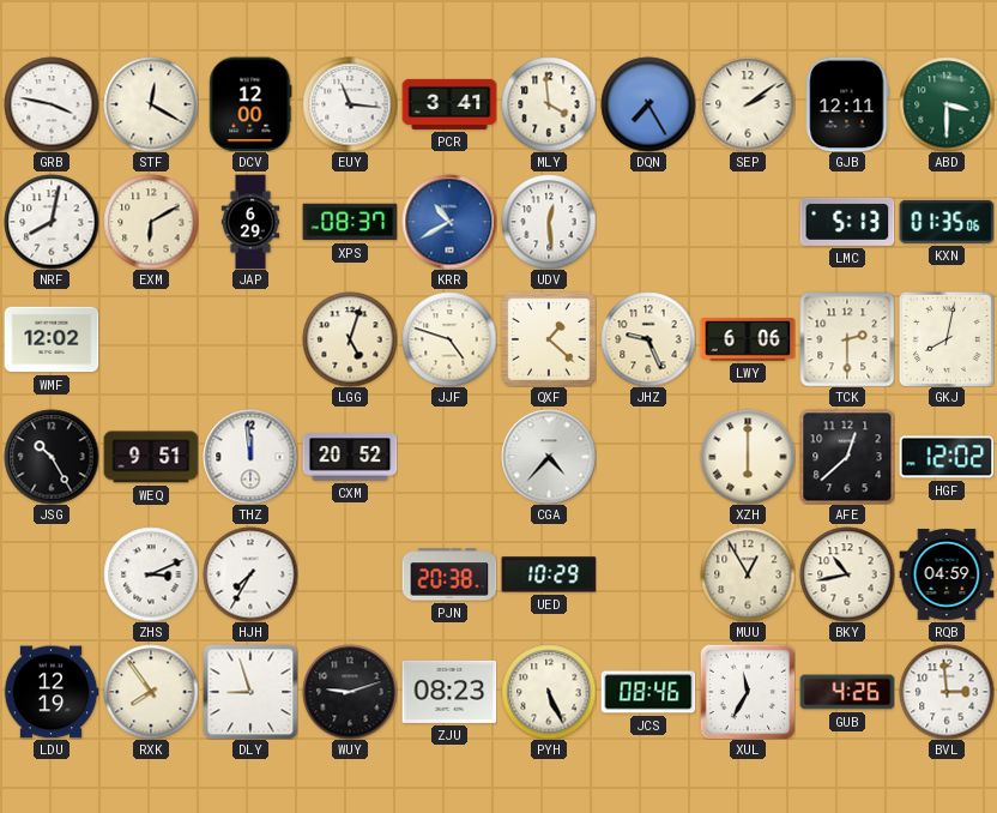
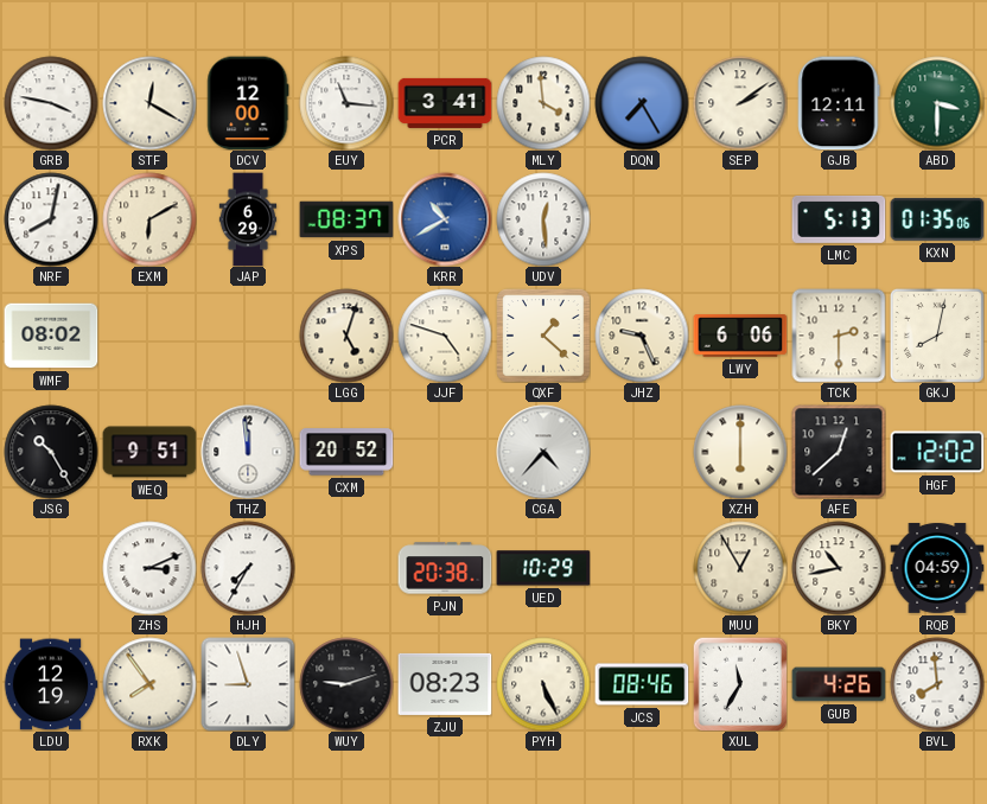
WMF: 12:02 -> 08:02
BVL: 2:59 -> 7:59
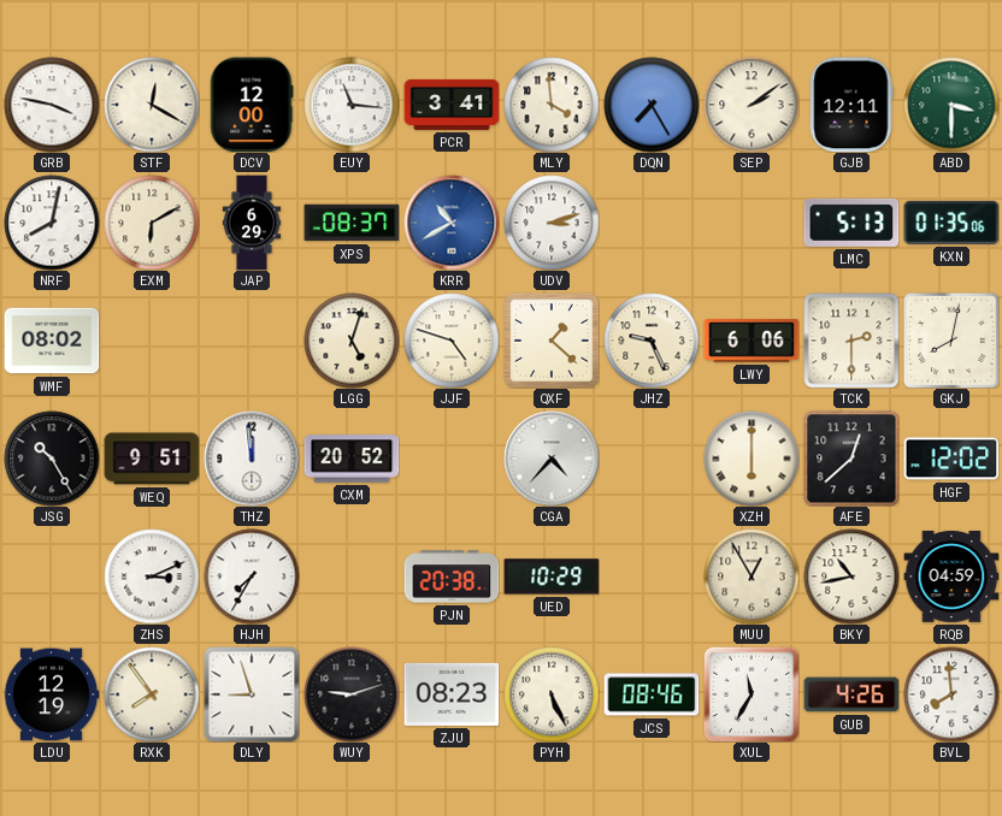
UDV: 12:29 -> 3:12
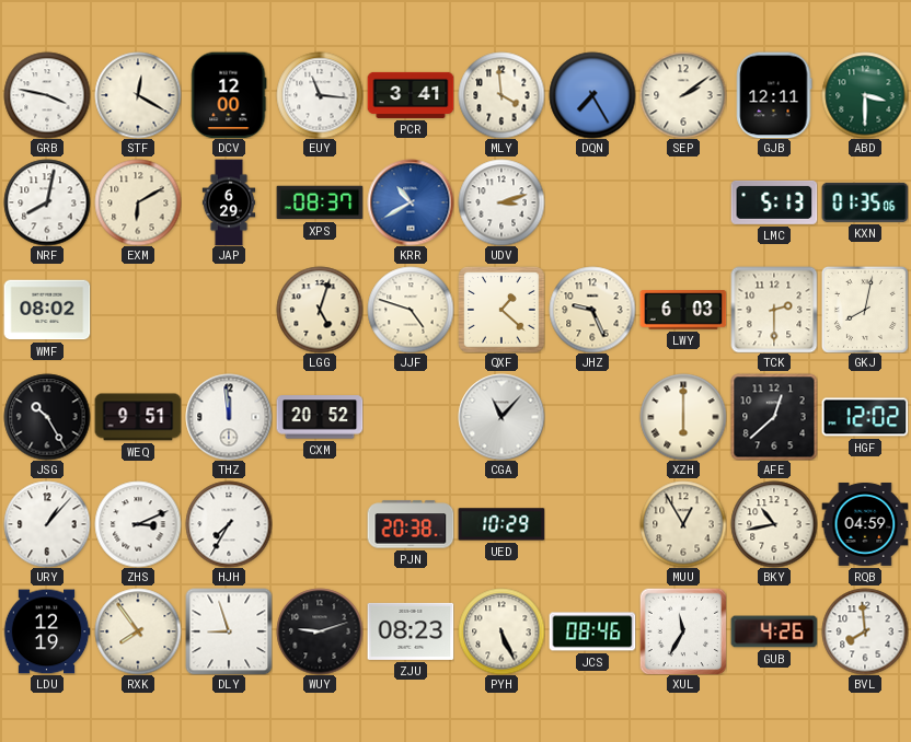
LWY: 6:06 -> 6:03
CGA: 4:37 -> 11:07
URY: none -> 1:07
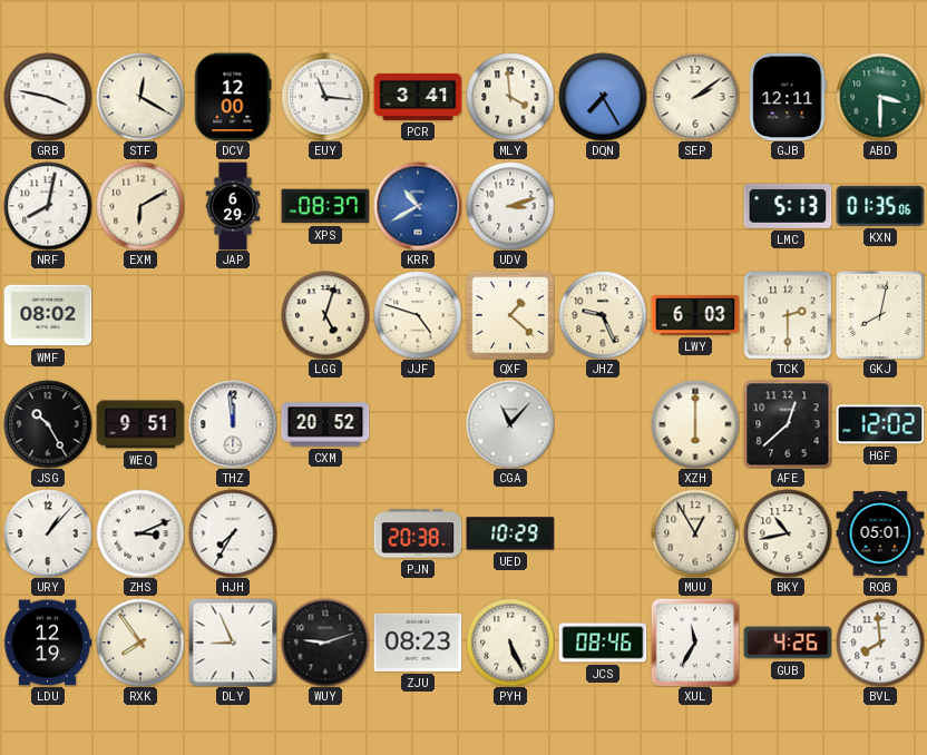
RQB: 04:59 -> 05:01
DLY: 8:57 -> 8:56
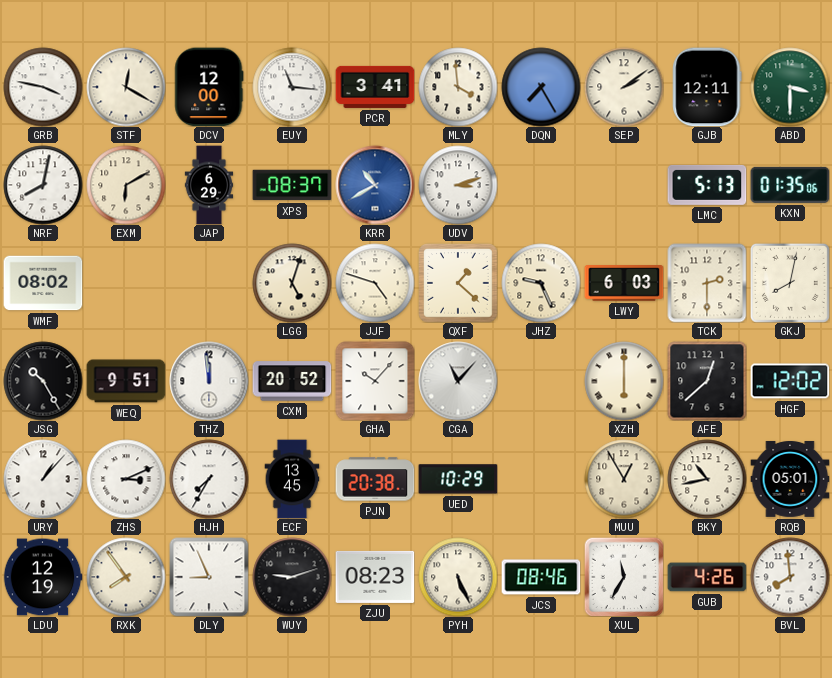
GHA: none -> 10:07
ECF: none -> 13:45
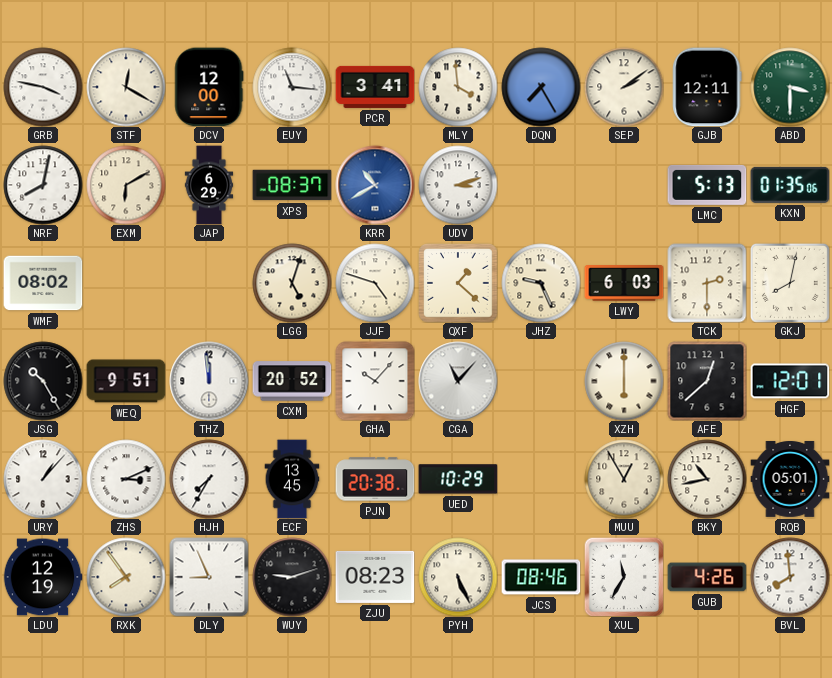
HGF: 12:02 -> 12:01
